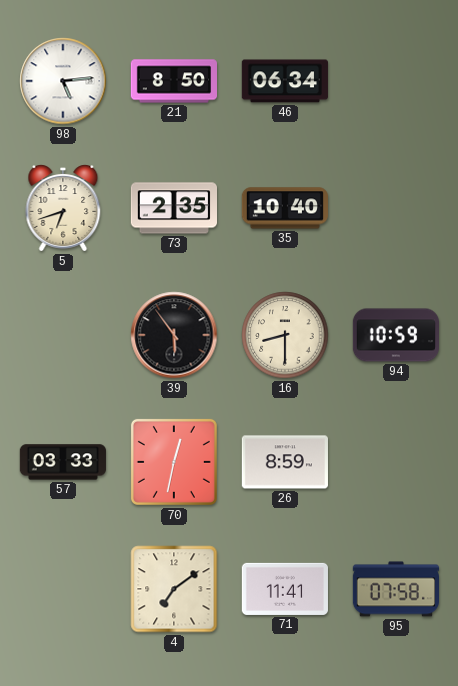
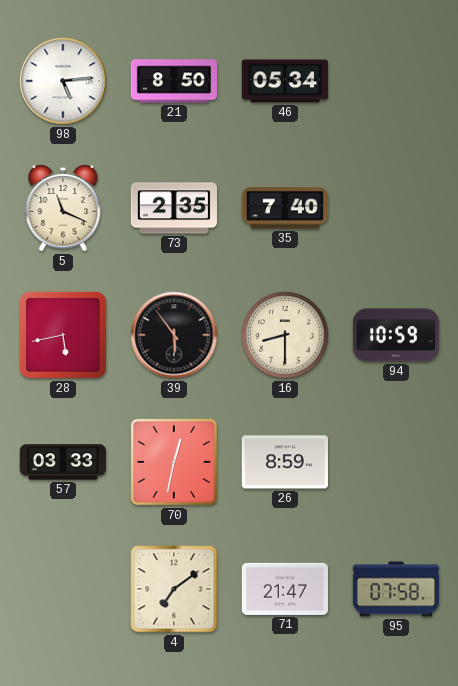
46: 06:34 -> 05:34
5: 6:42 -> 11:19
35: 10:40 -> 7:40
28: none -> 5:43
71: 11:41 -> 21:47
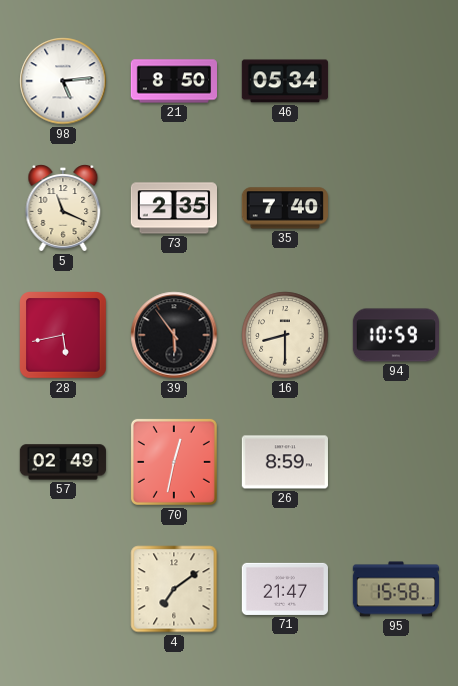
57: 03:33 -> 02:49
95: 07:58 -> 15:58
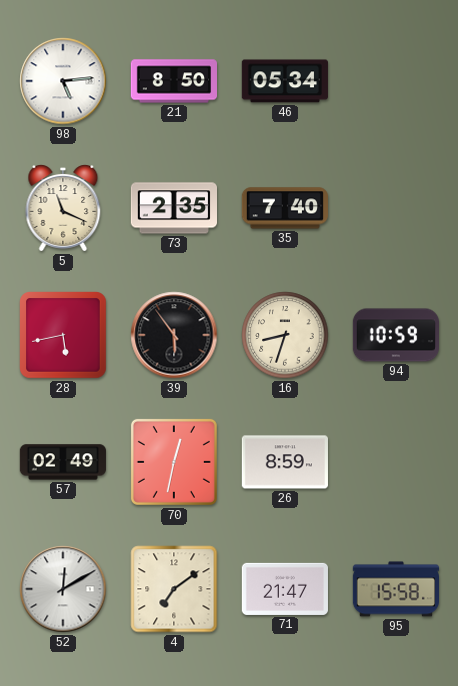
16: 8:30 -> 8:33
52: none -> 12:10
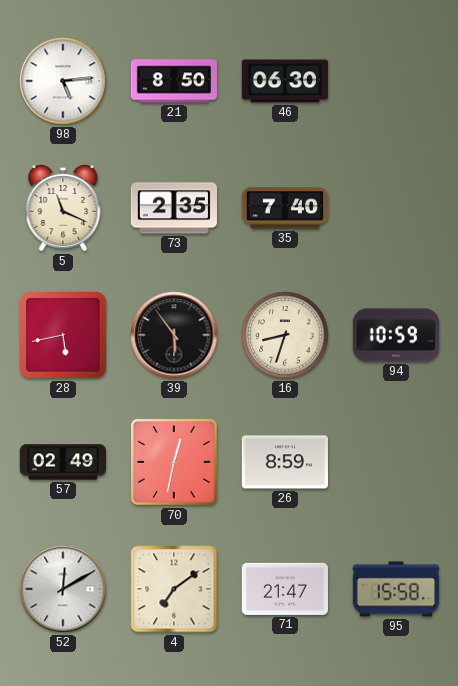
46: 05:34 -> 06:30
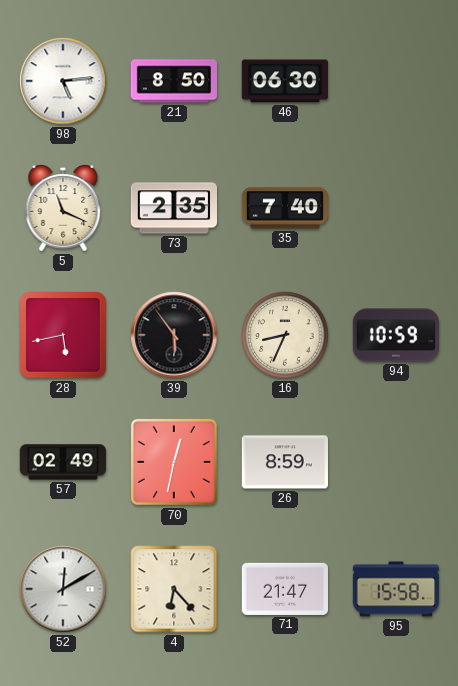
16: 8:33 -> 8:34
4: 7:09 -> 6:23
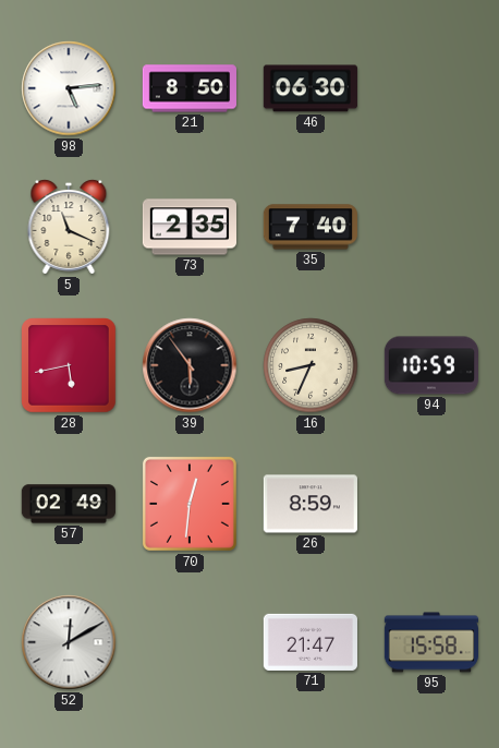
70: 12:32 -> 12:31
4: 6:23 -> none
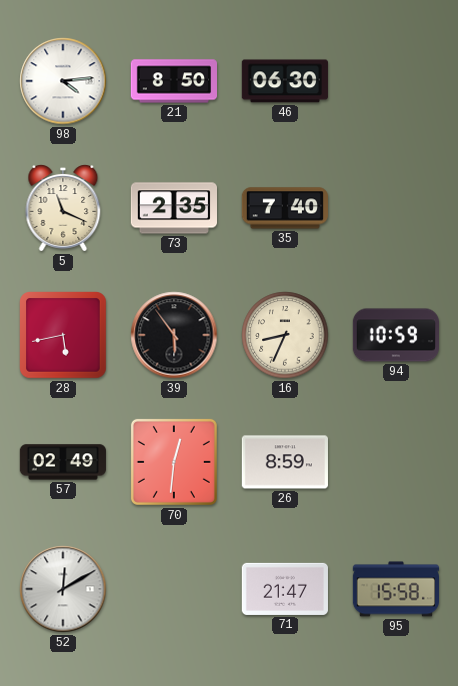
98: 5:14 -> 4:14
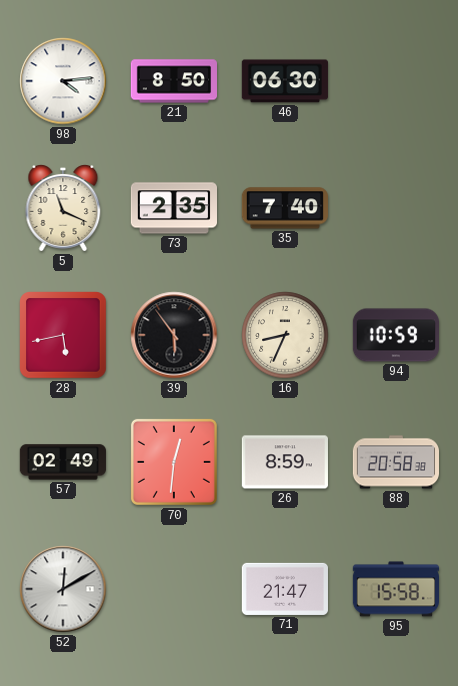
88: none -> 20:58
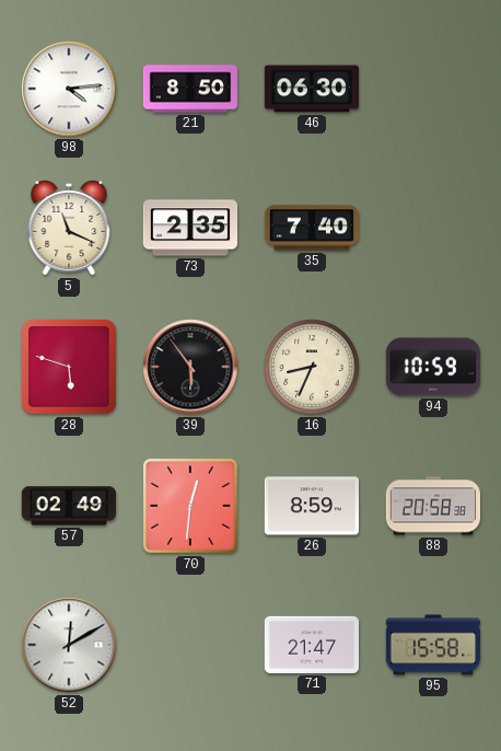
28: 5:43 -> 5:48
